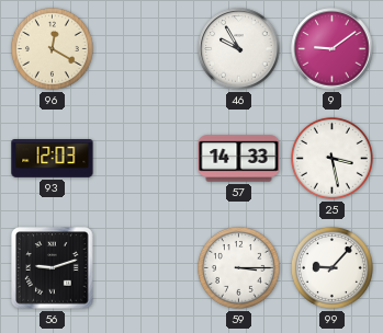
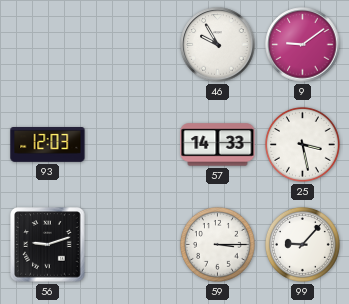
96: 12:20 -> none
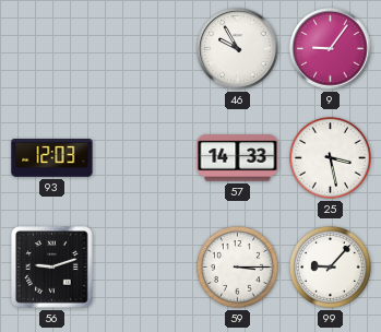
9: 9:09 -> 9:06
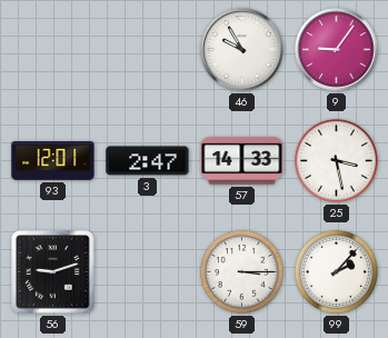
93: 12:03 -> 12:01
3: none -> 2:47
99: 9:07 -> 2:07
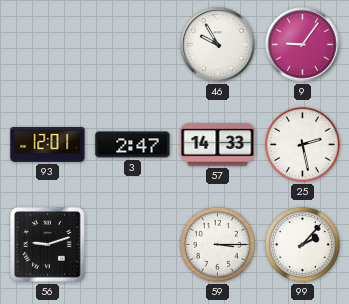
25: 3:28 -> 2:28
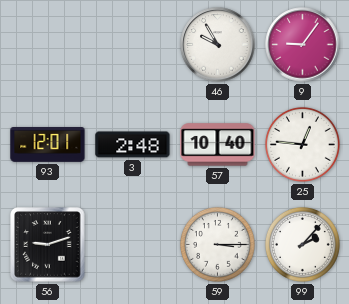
3: 2:47 -> 2:48
57: 14:33 -> 10:40
25: 2:28 -> 12:46
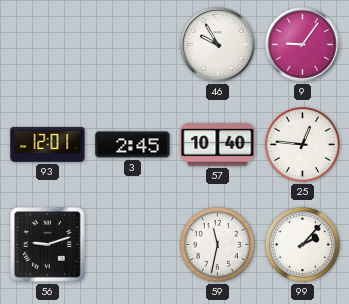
3: 2:48 -> 2:45
59: 3:15 -> 11:32
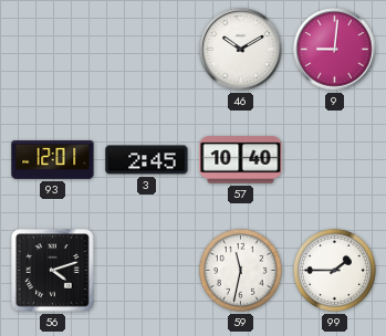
46: 9:55 -> 10:10
9: 9:06 -> 9:01
25: 12:46 -> none
56: 9:12 -> 4:12
99: 2:07 -> 1:45
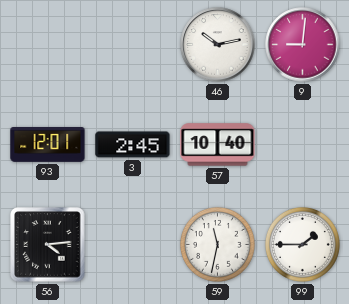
46: 10:10 -> 10:13
56: 4:12 -> 4:14
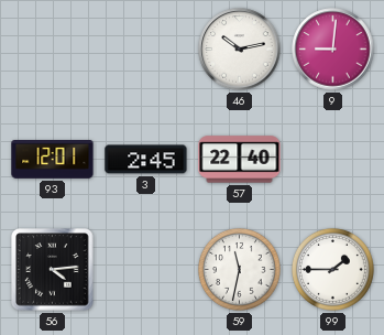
57: 10:40 -> 22:40
